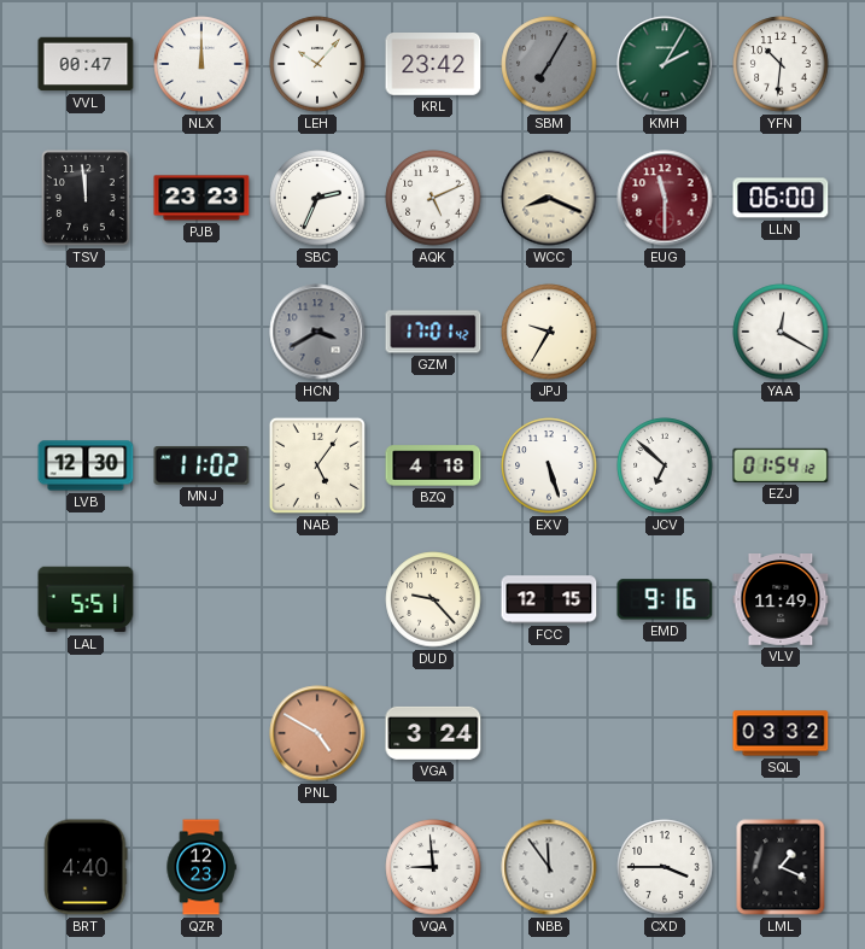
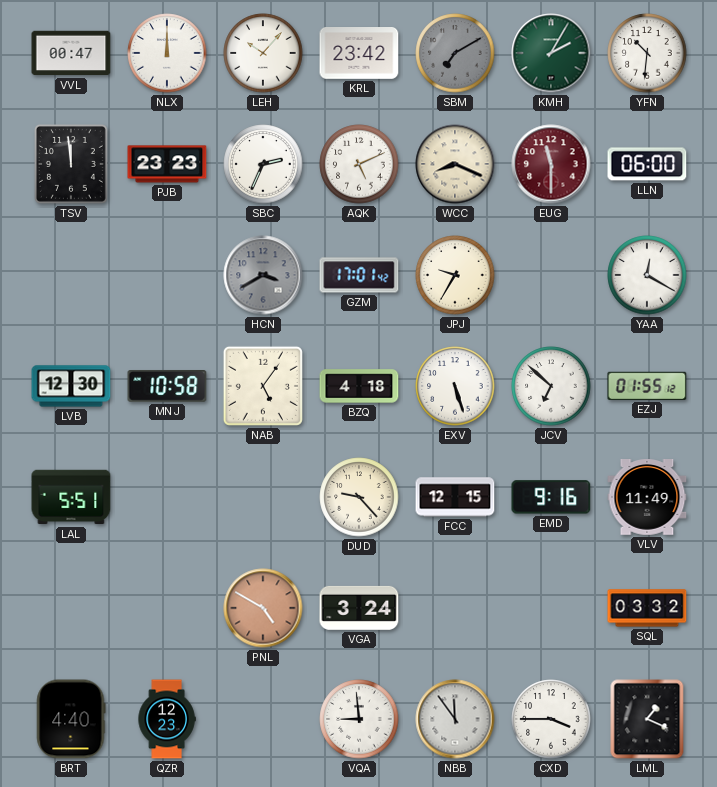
SBM: 7:05 -> 7:10
MNJ: 11:02 -> 10:58
EZJ: 01:54 -> 01:55
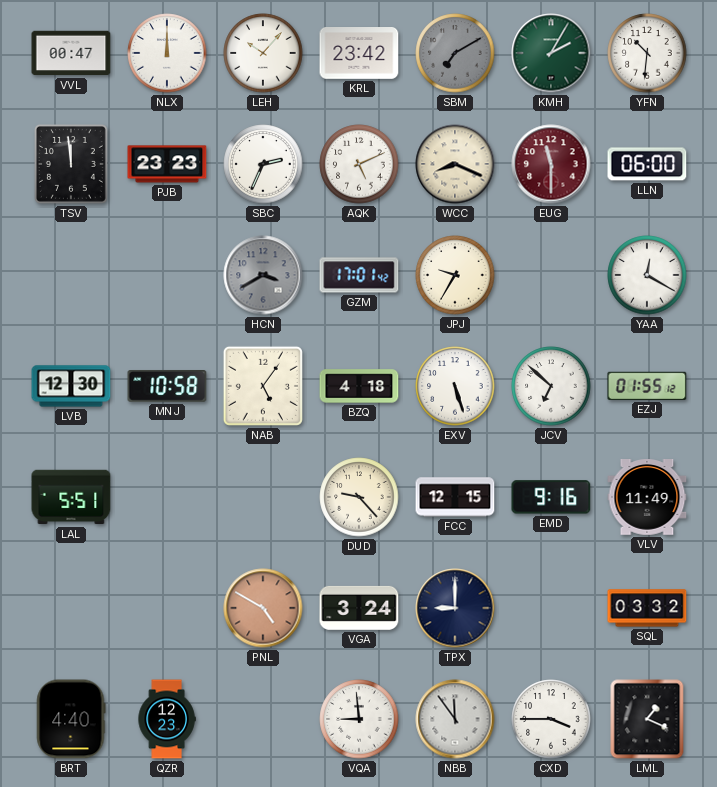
TPX: none -> 9:00
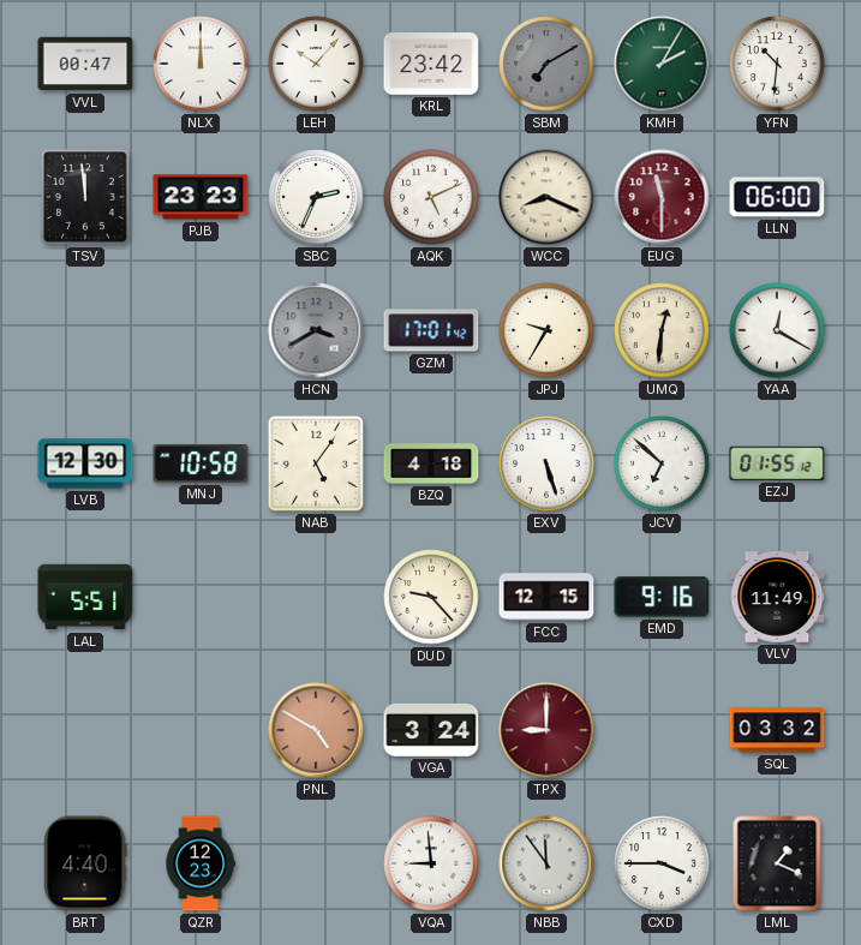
UMQ: none -> 12:31
TPX dial: navy -> burgundy
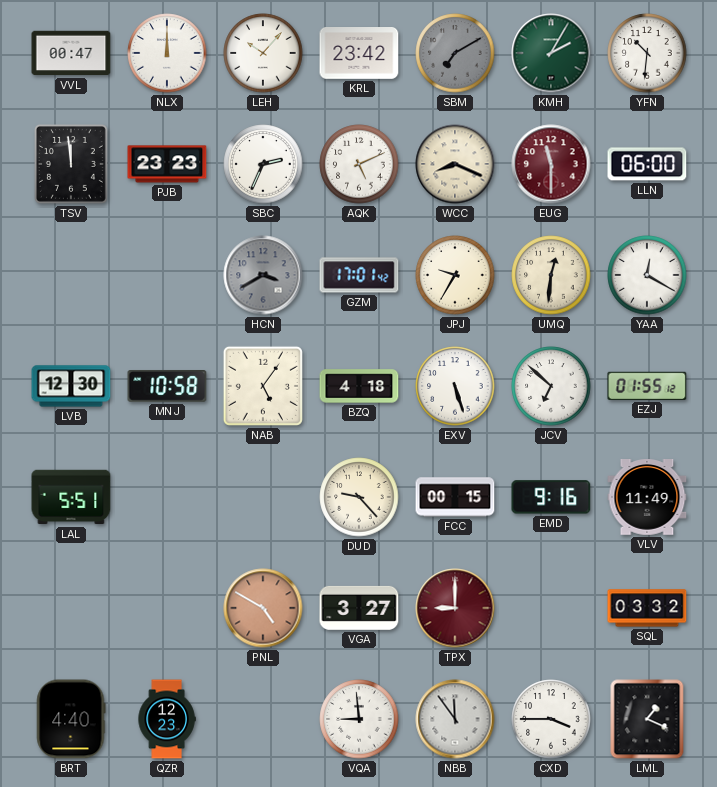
FCC: 12:15 -> 00:15
VGA: 3:24 -> 3:27
